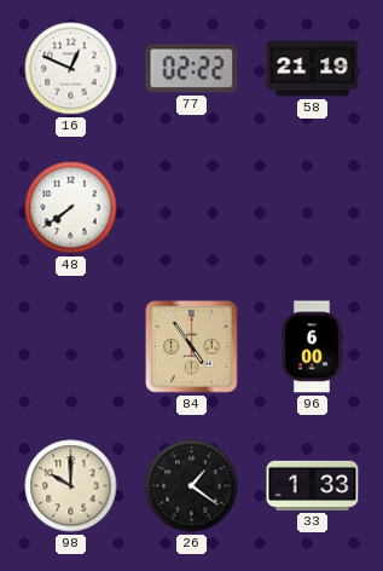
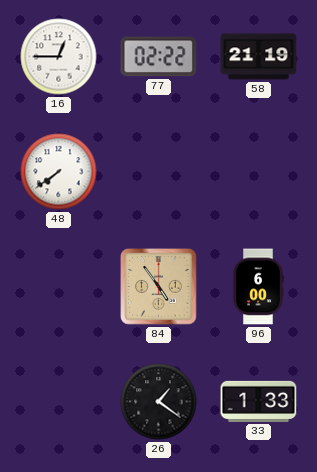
16: 12:49 -> 12:45
98: 10:00 -> none
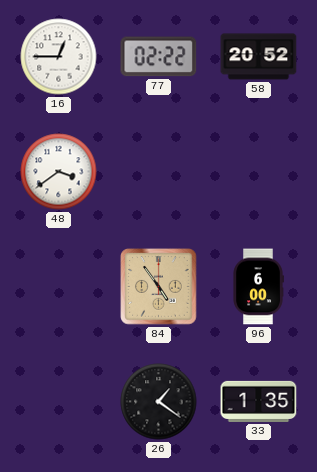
58: 21:19 -> 20:52
48: 7:39 -> 3:39
33: 1:33 -> 1:35
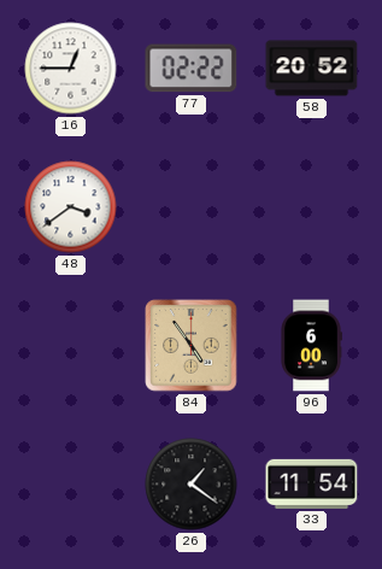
33: 1:35 -> 11:54
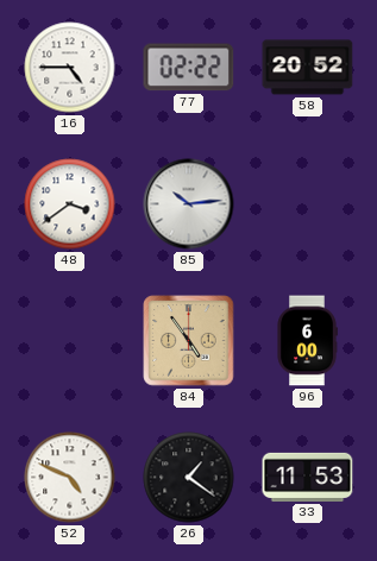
16: 12:45 -> 4:45
85: none -> 10:14
52: none -> 4:49
33: 11:54 -> 11:53
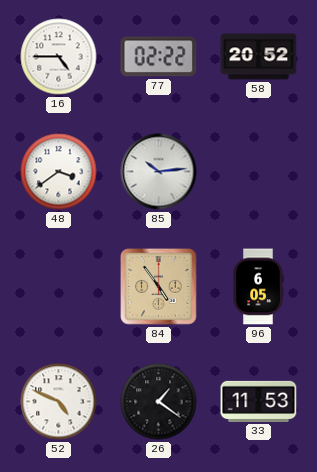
96: 6:00 -> 6:05
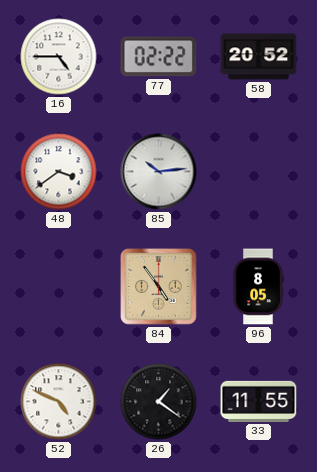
96: 6:05 -> 8:05
33: 11:53 -> 11:55
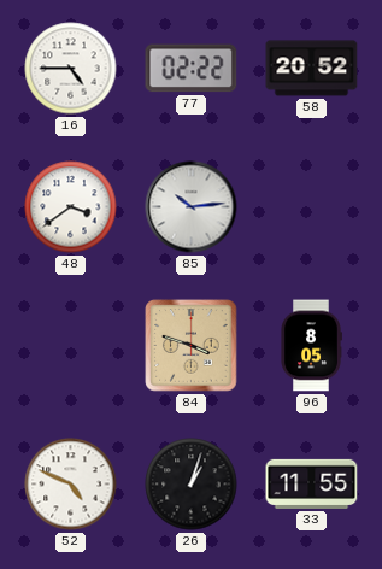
84: 4:54 -> 3:48
26: 1:21 -> 1:03
